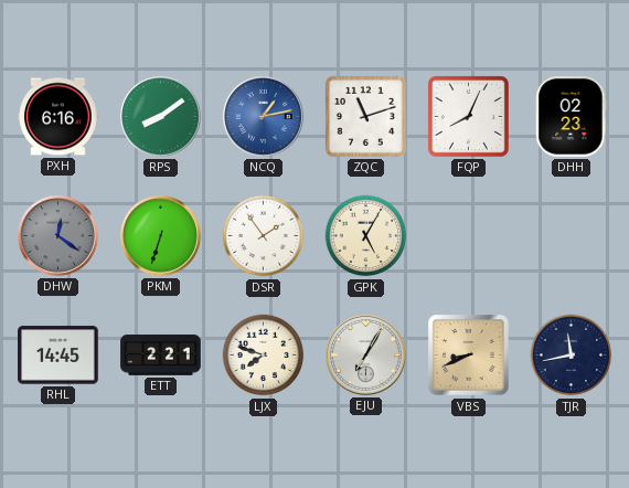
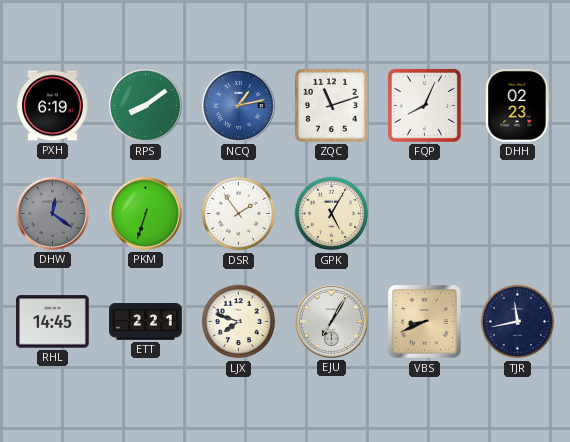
PXH: 6:16 -> 6:19
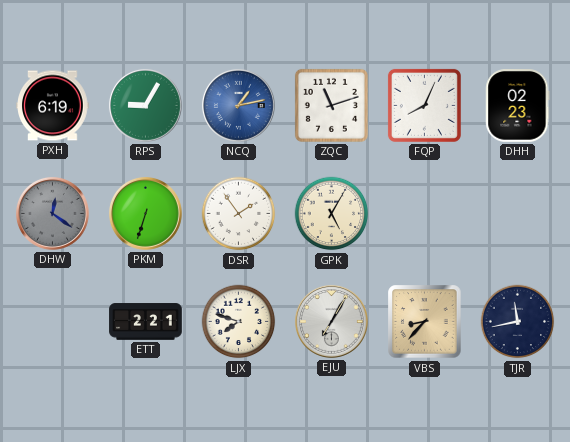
RPS: 8:09 -> 9:05
RHL: 14:45 -> none
VBS: 8:41 -> 8:37
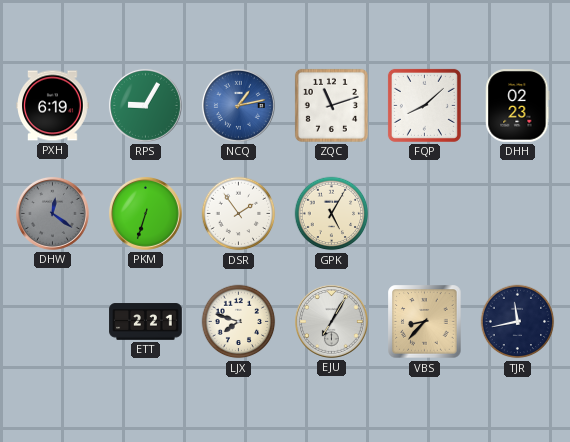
FQP: 8:04 -> 8:08
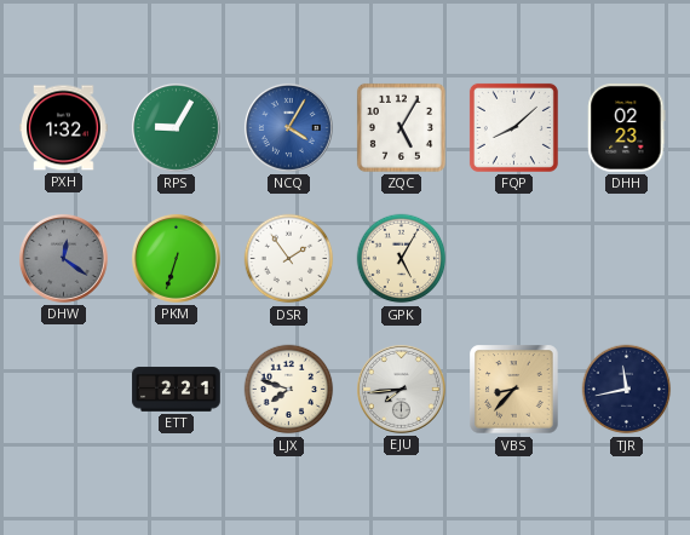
PXH: 6:19 -> 1:32
NCQ: 1:13 -> 4:05
ZQC: 11:12 -> 5:05
EJU: 7:05 -> 7:44
